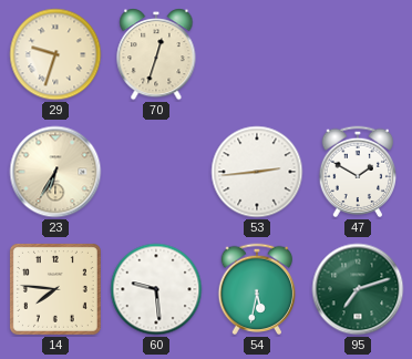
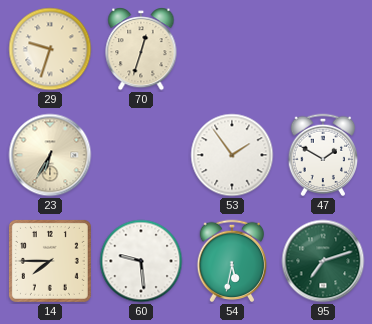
53: 2:44 -> 1:54
14: 7:46 -> 7:45
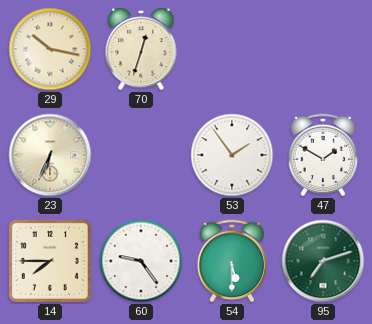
29: 9:33 -> 10:17
23: 6:35 -> 6:34
60: 9:29 -> 9:24
54: 5:32 -> 5:30
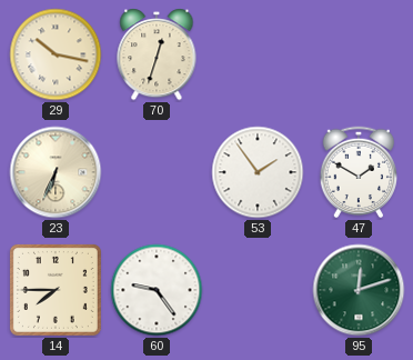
54: 5:30 -> none
95: 7:12 -> 12:12
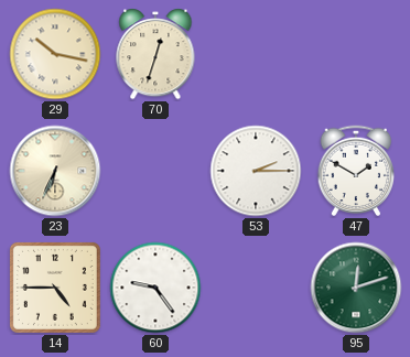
53: 1:54 -> 2:15
14: 7:45 -> 4:45
